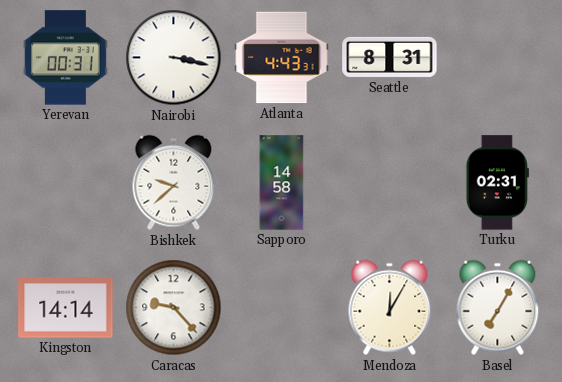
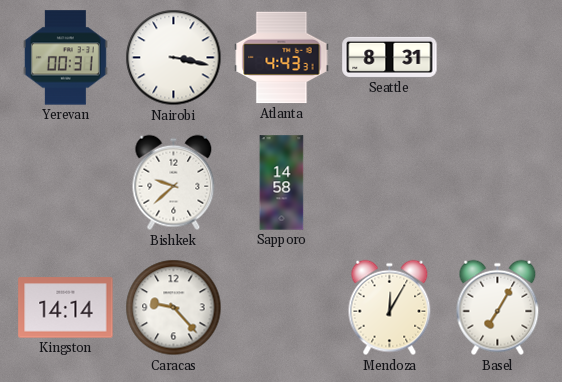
Turku: 02:31 -> none
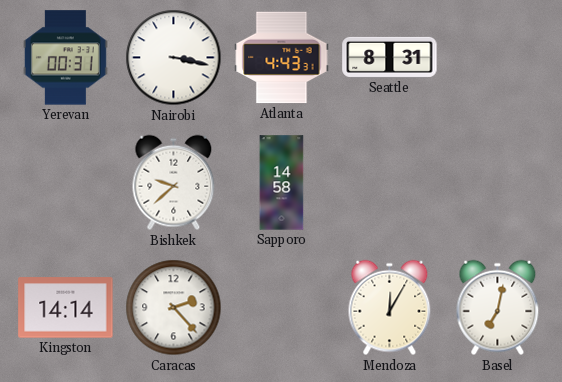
Caracas: 9:23 -> 2:23
Basel: 7:05 -> 7:02
